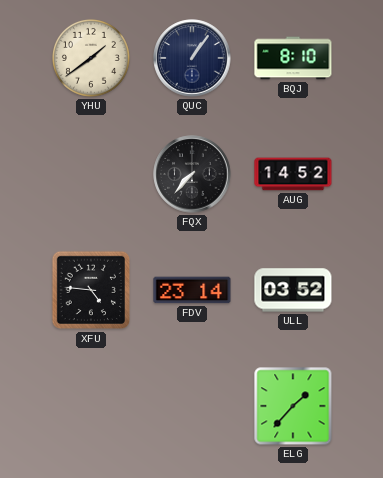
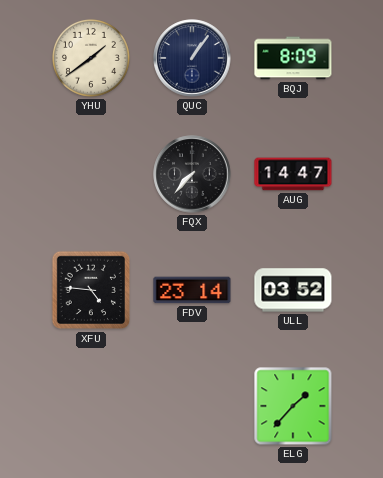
BQJ: 8:10 -> 8:09
AUG: 14:52 -> 14:47
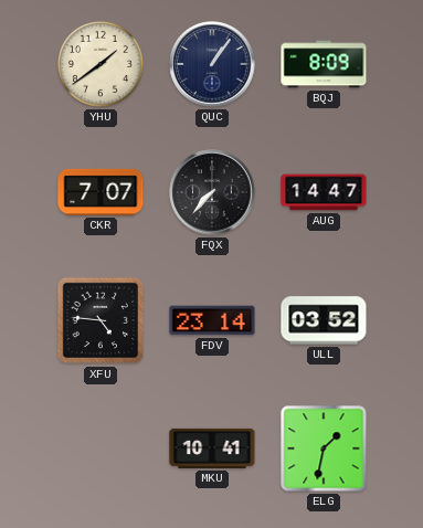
CKR: none -> 7:07
MKU: none -> 10:41
ELG: 1:37 -> 1:32
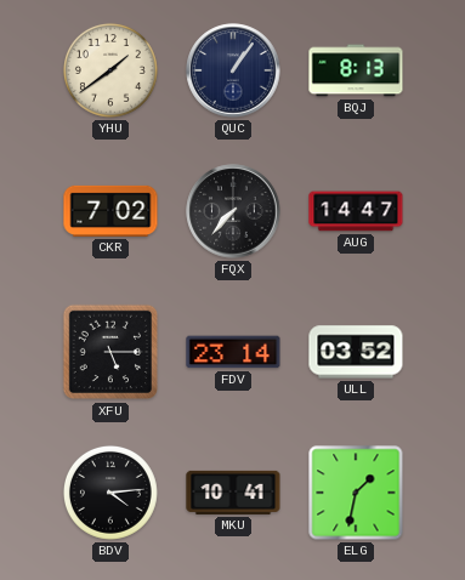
BQJ: 8:09 -> 8:13
CKR: 7:07 -> 7:02
XFU: 4:46 -> 5:15
BDV: none -> 4:14
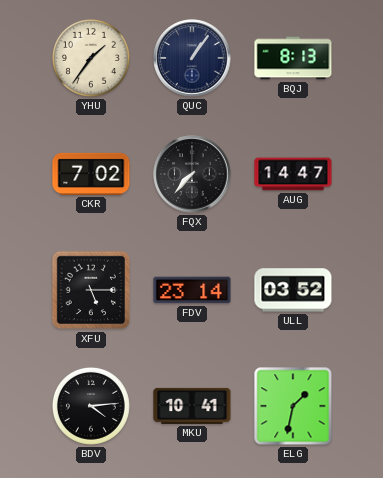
YHU: 1:39 -> 1:36
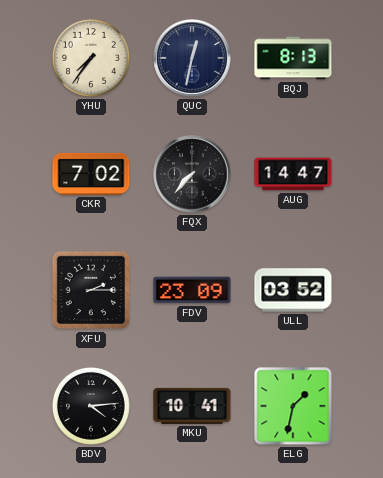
YHU: 1:36 -> 7:36
QUC: 1:06 -> 12:32
XFU: 5:15 -> 2:15
FDV: 23:14 -> 23:09
